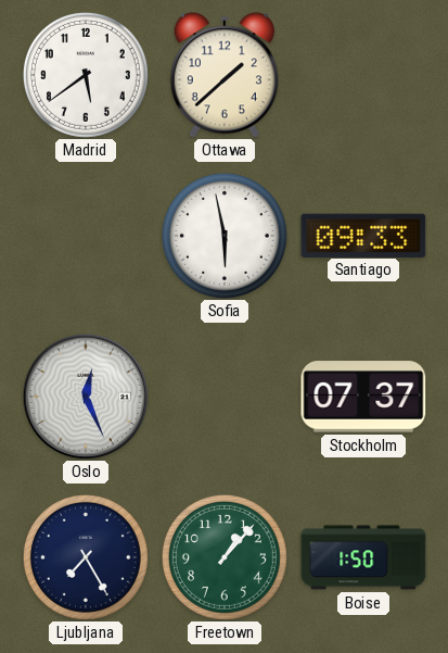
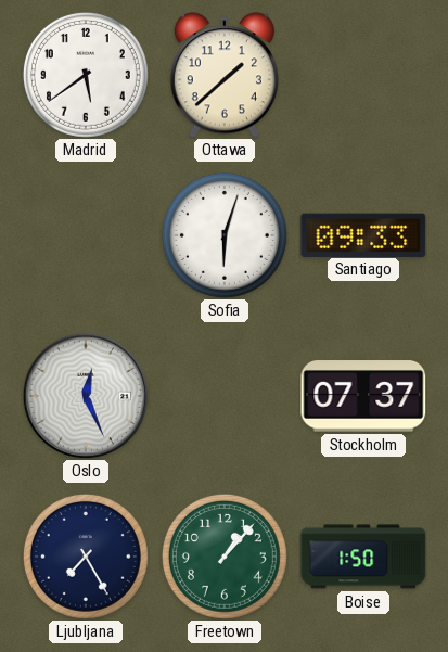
Sofia: 5:58 -> 6:03
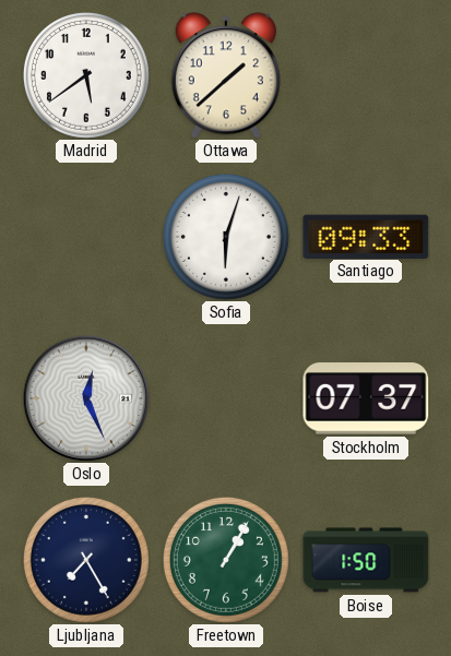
Freetown: 1:07 -> 1:05
